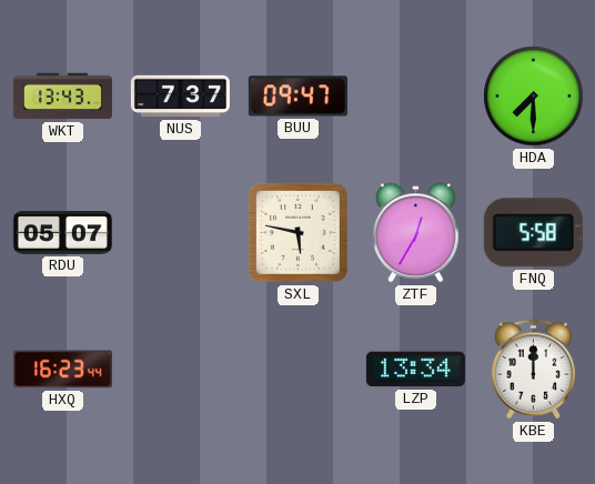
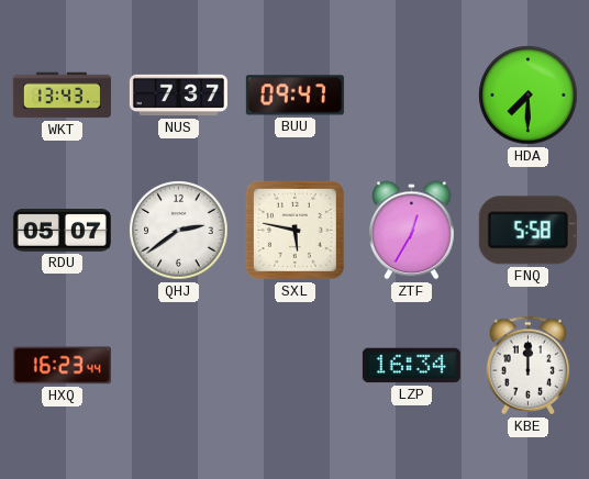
QHJ: none -> 2:39
LZP: 13:34 -> 16:34
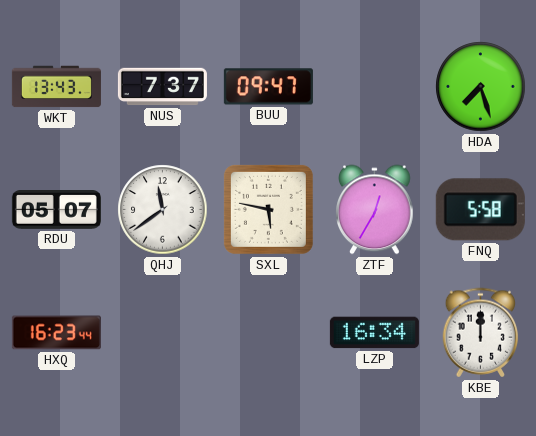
HDA: 7:30 -> 7:27
QHJ: 2:39 -> 11:39
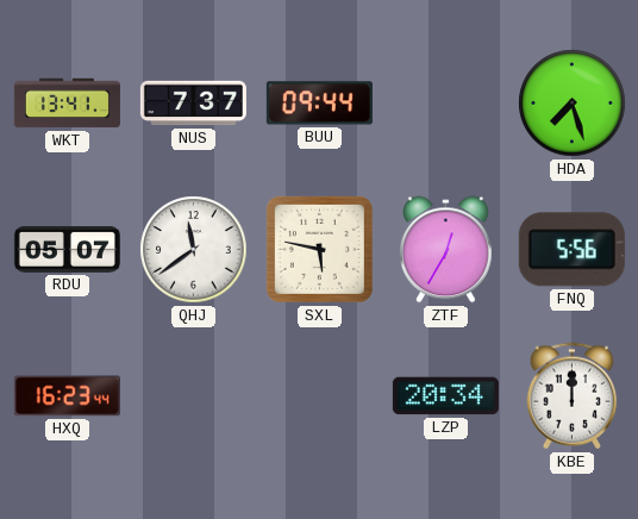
WKT: 13:43 -> 13:41
BUU: 09:47 -> 09:44
FNQ: 5:58 -> 5:56
LZP: 16:34 -> 20:34
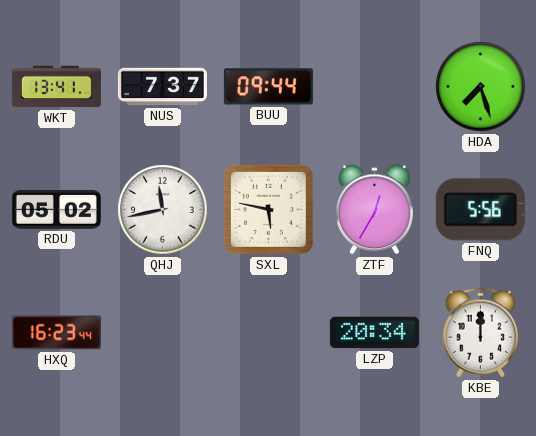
RDU: 05:07 -> 05:02
QHJ: 11:39 -> 11:43
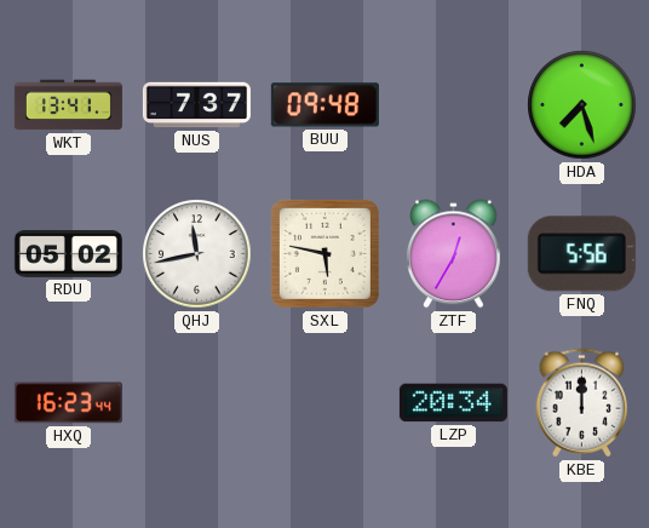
BUU: 09:44 -> 09:48
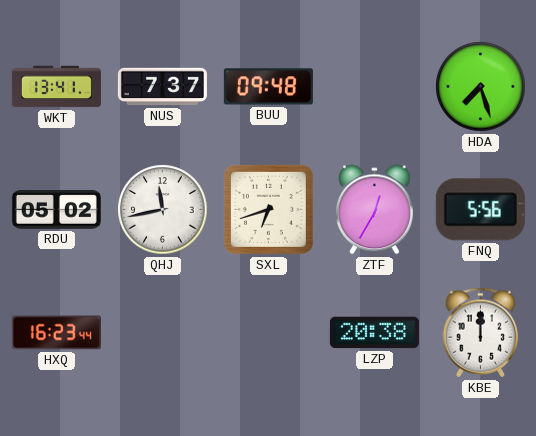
SXL: 5:47 -> 6:42
LZP: 20:34 -> 20:38
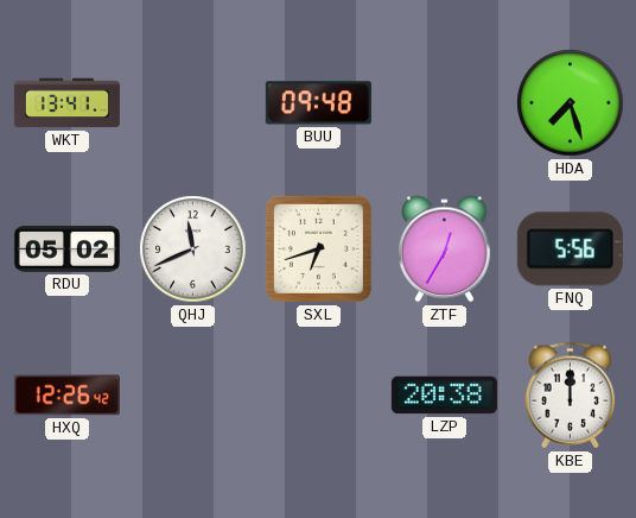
NUS: 7:37 -> none
QHJ: 11:43 -> 11:41
HXQ: 16:23 -> 12:26
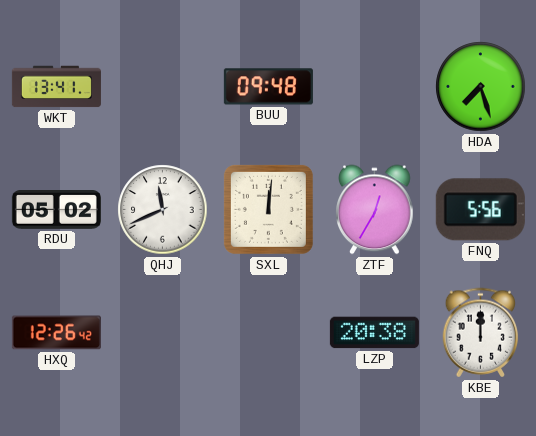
SXL: 6:42 -> 12:01
